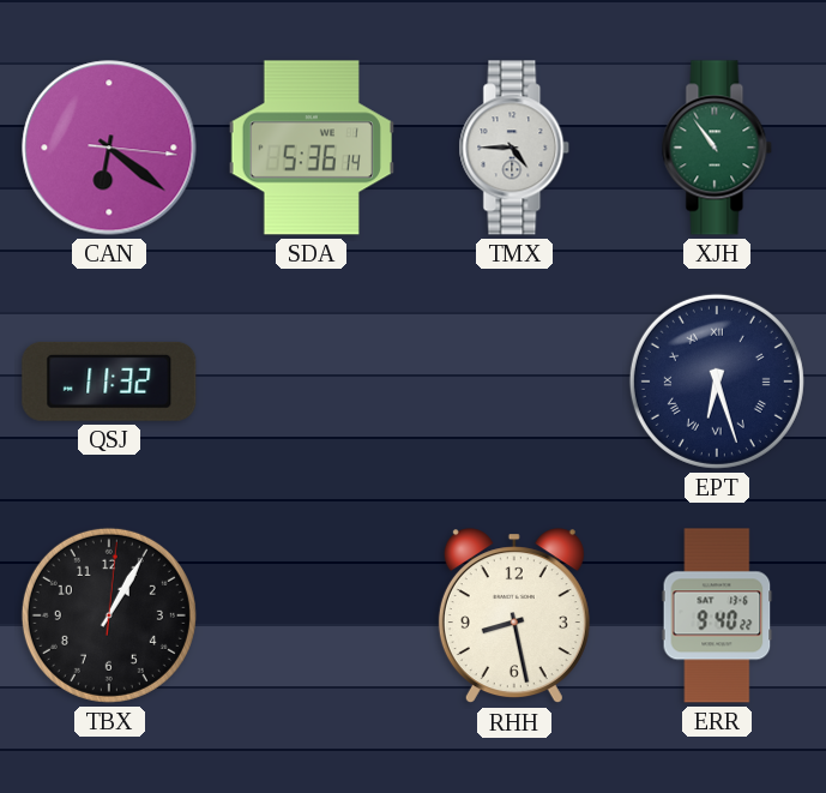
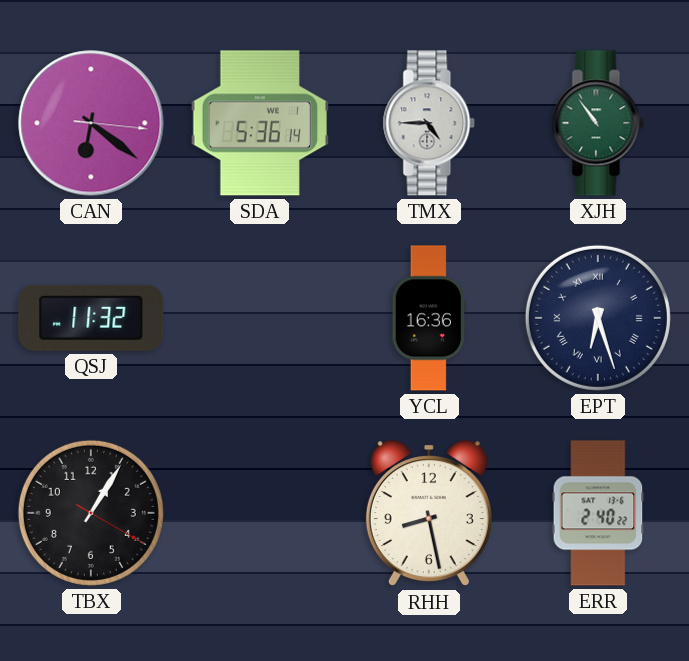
YCL: none -> 16:36
TBX: 1:05:01 -> 1:05:20
ERR: 9:40 -> 2:40
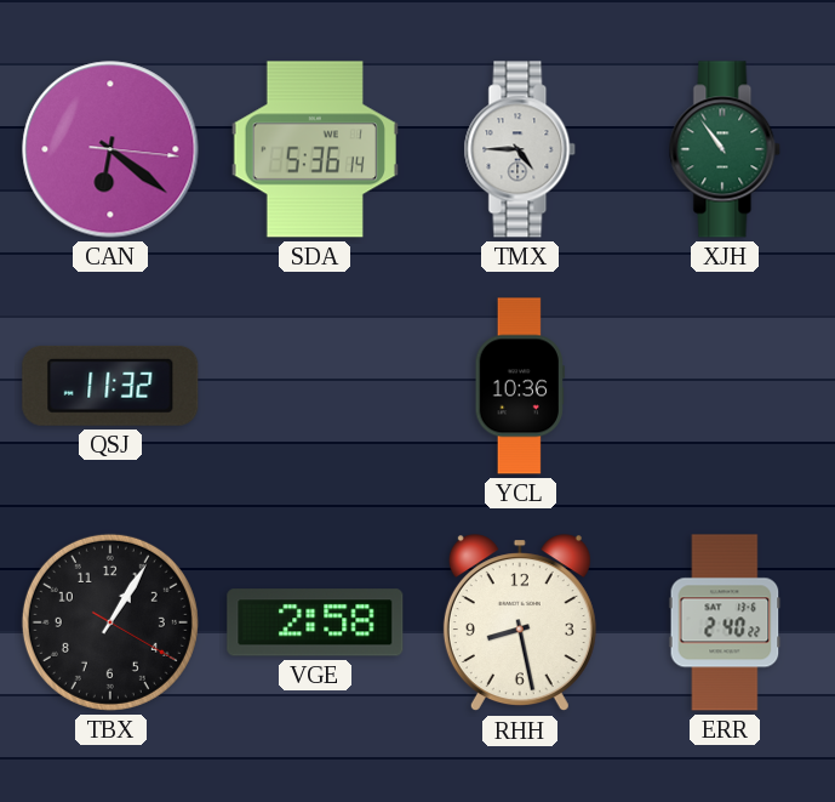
YCL: 16:36 -> 10:36
EPT: 6:27 -> none
VGE: none -> 2:58
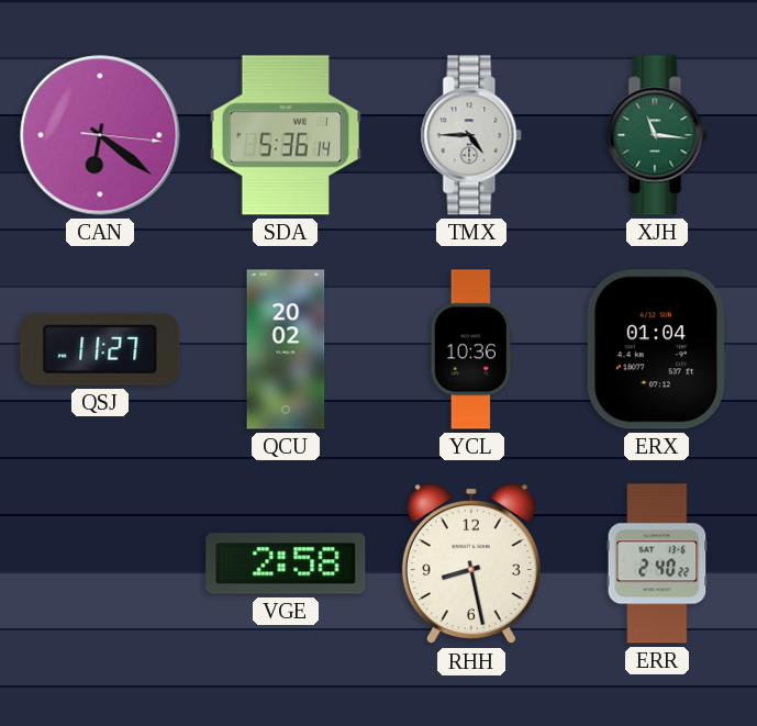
XJH: 10:54 -> 11:16
QSJ: 11:32 -> 11:27
QCU: none -> 20:02
ERX: none -> 01:04
TBX: 1:05 -> none
